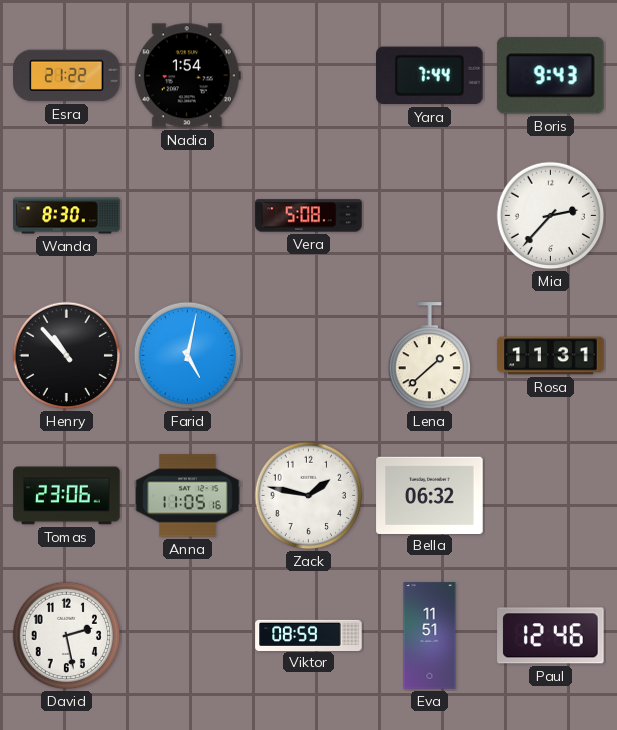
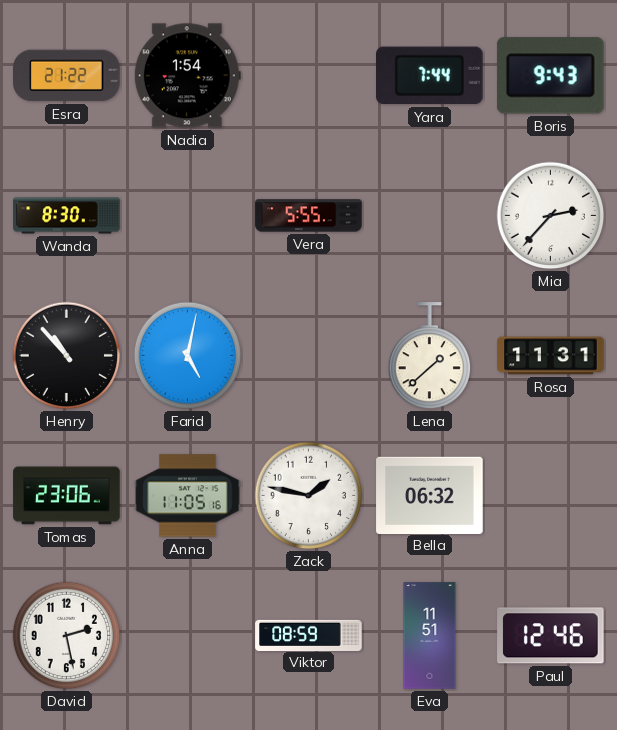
Vera: 5:08 -> 5:55
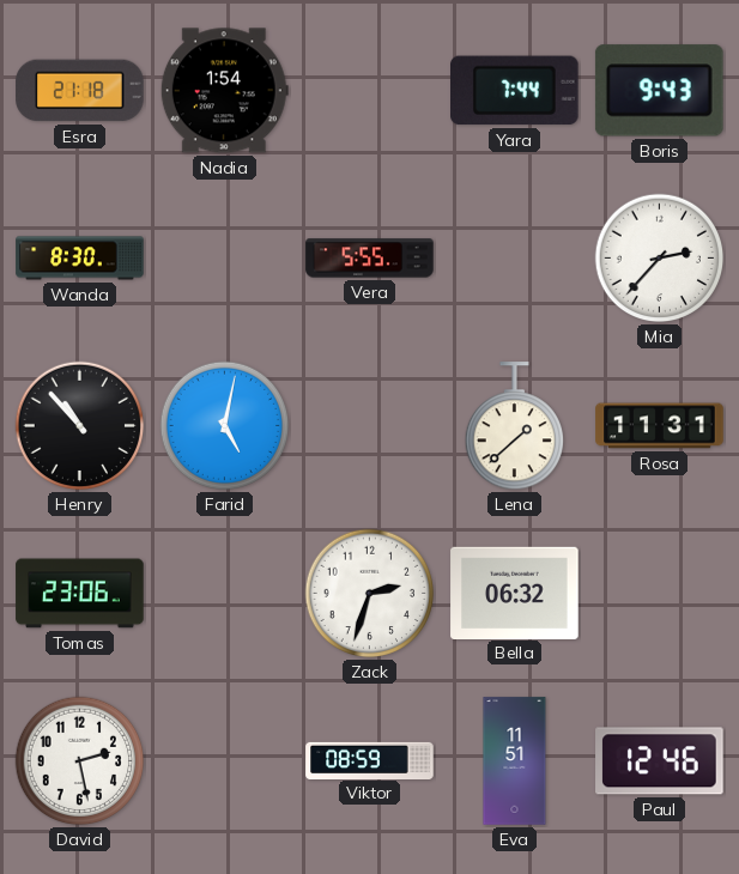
Esra: 21:22 -> 21:18
Anna: 11:05 -> none
Zack: 1:47 -> 2:33
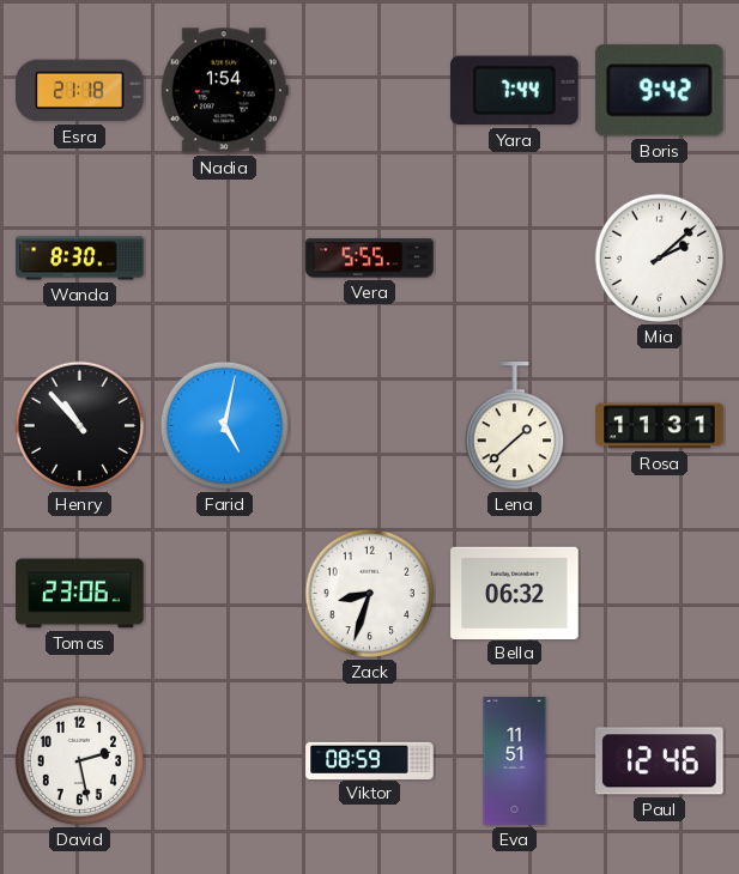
Boris: 9:43 -> 9:42
Mia: 2:37 -> 2:08
Zack: 2:33 -> 8:33
